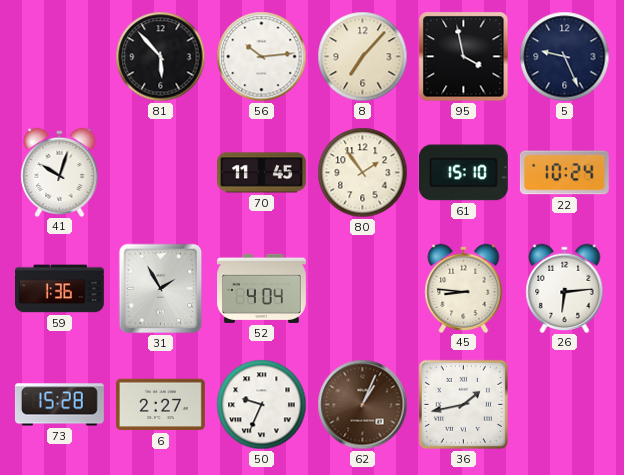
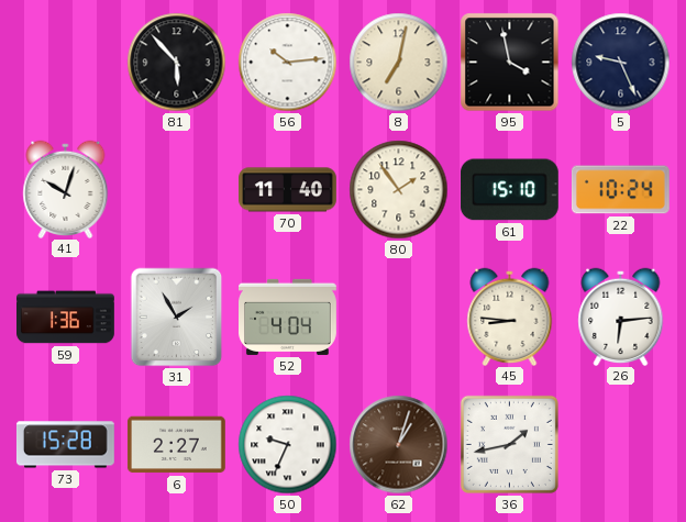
8: 7:07 -> 7:02
70: 11:45 -> 11:40
62: 1:04 -> 1:03
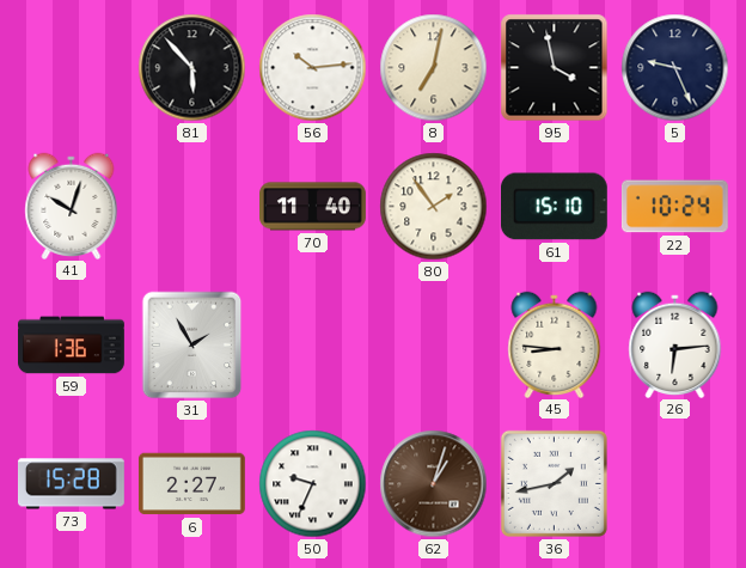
52: 4:04 -> none
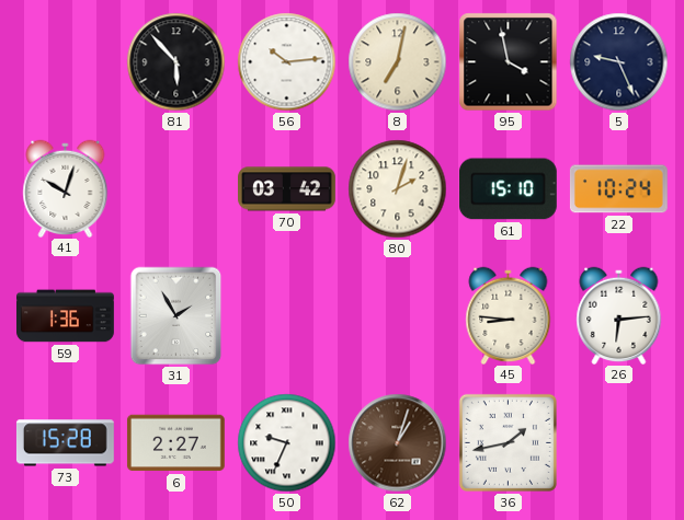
70: 11:40 -> 03:42
80: 1:54 -> 2:03
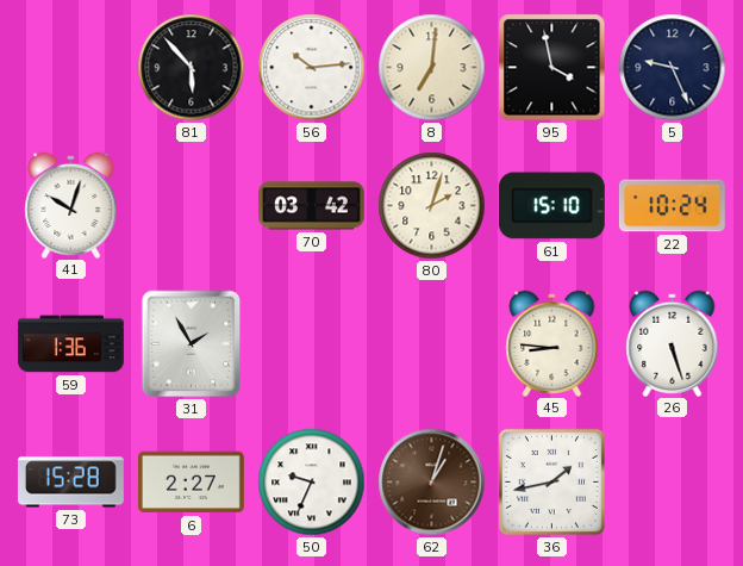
8: 7:02 -> 7:01
26: 6:14 -> 5:27
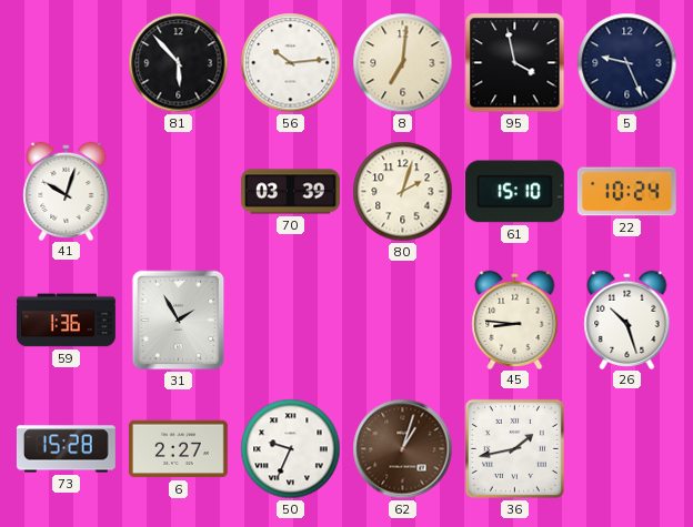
70: 03:42 -> 03:39
26: 5:27 -> 10:27
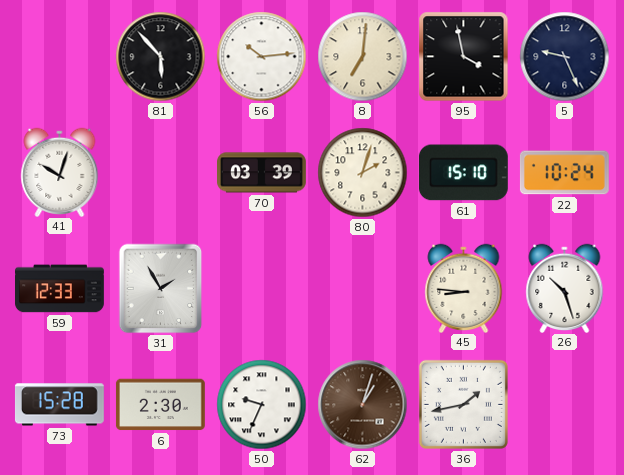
59: 1:36 -> 12:33
6: 2:27 -> 2:30
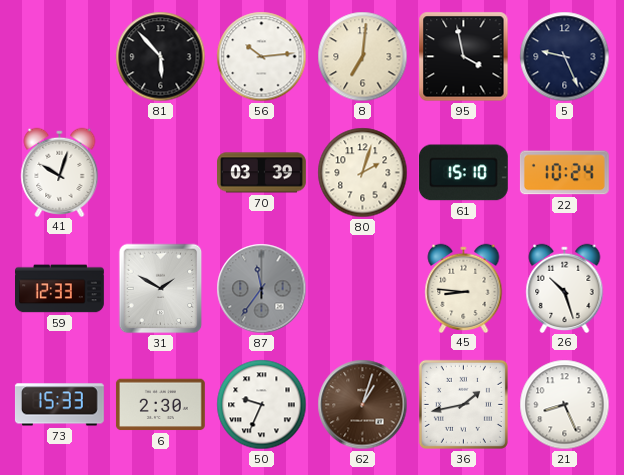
31: 1:55 -> 1:50
87: none -> 11:36
73: 15:28 -> 15:33
21: none -> 8:26
